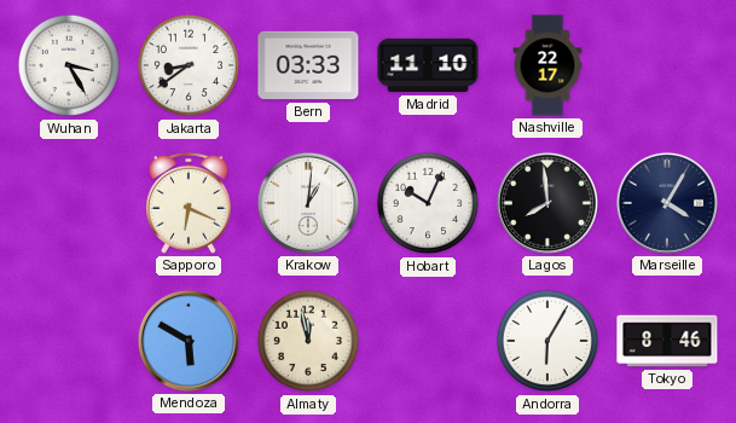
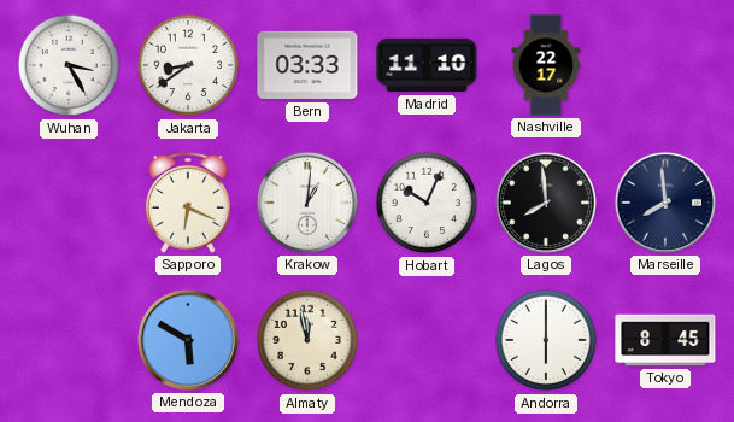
Marseille: 4:05 -> 7:59
Andorra: 6:05 -> 6:00
Tokyo: 8:46 -> 8:45
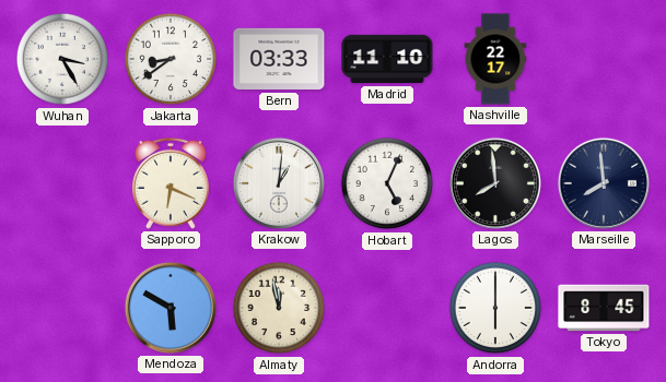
Hobart: 10:04 -> 5:04
